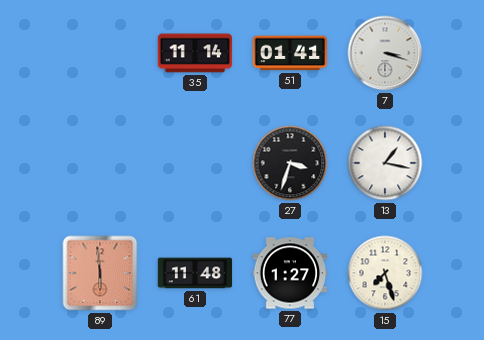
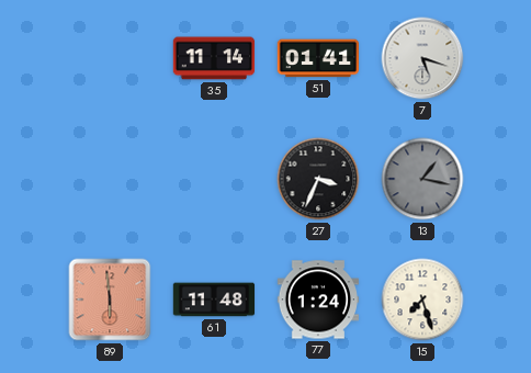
7: 3:18 -> 5:18
27: 3:33 -> 3:34
13 dial: white -> grey
77: 1:27 -> 1:24
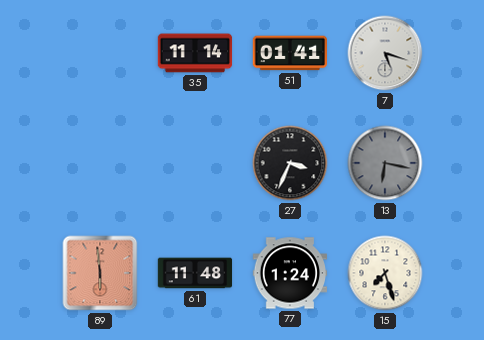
13: 1:17 -> 6:17
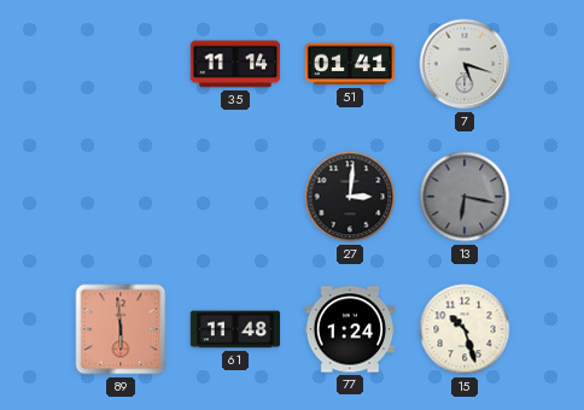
27: 3:34 -> 3:01
15: 7:27 -> 10:27
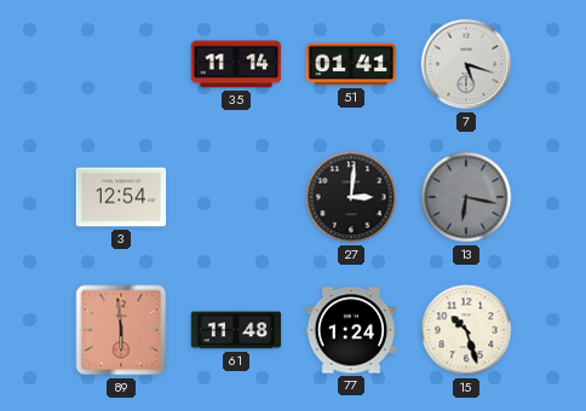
3: none -> 12:54
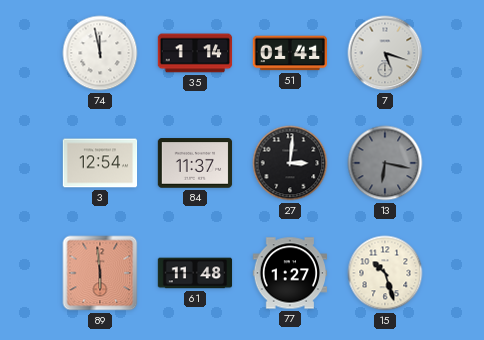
74: none -> 11:58
35: 11:14 -> 1:14
84: none -> 11:37
77: 1:24 -> 1:27
